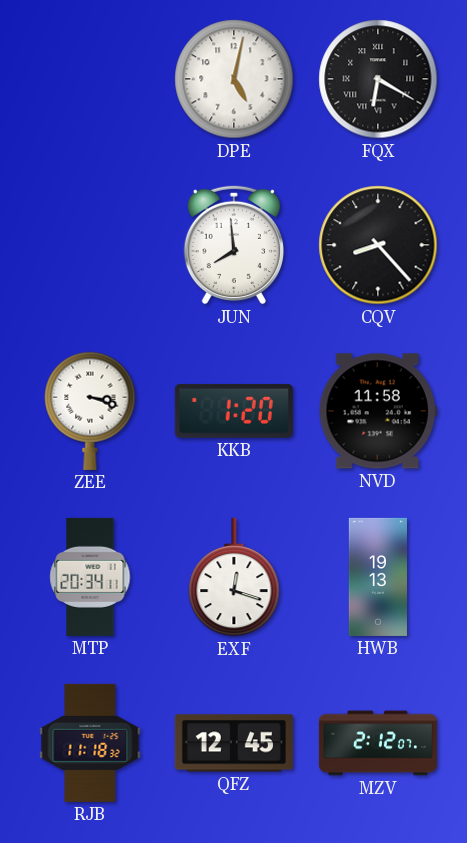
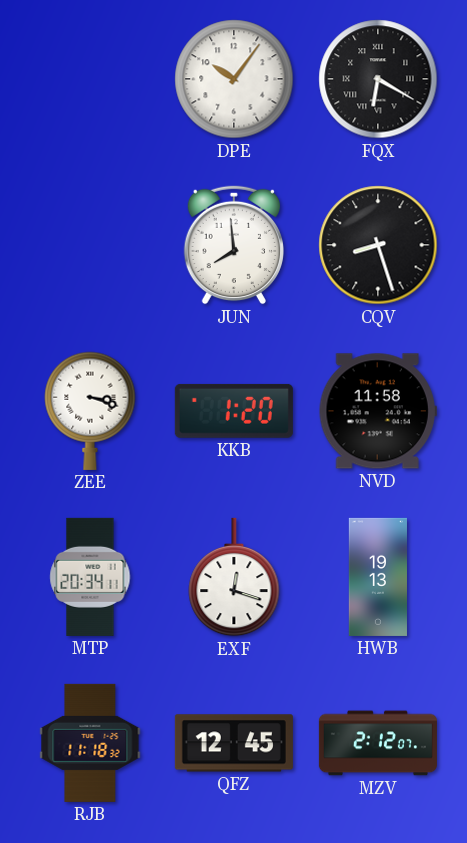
DPE: 5:02 -> 10:06
CQV: 8:23 -> 8:27
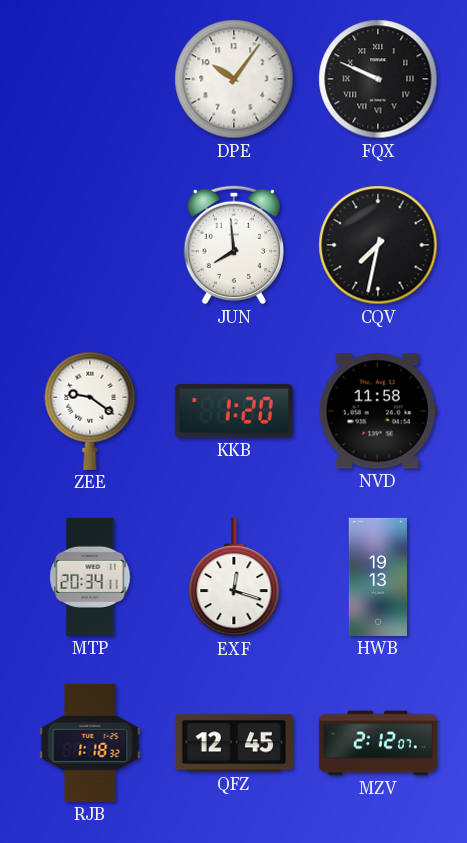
FQX: 6:20 -> 9:49
CQV: 8:27 -> 7:32
ZEE: 3:18 -> 9:21
RJB: 11:18 -> 1:18
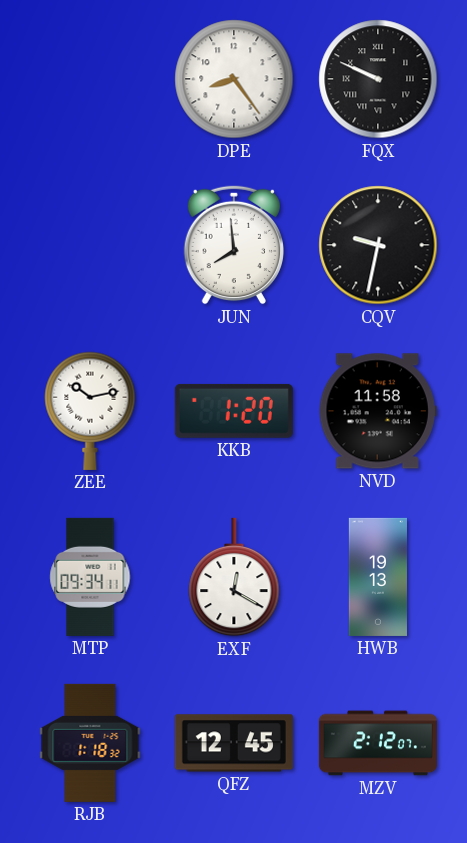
DPE: 10:06 -> 8:24
CQV: 7:32 -> 9:32
ZEE: 9:21 -> 10:13
MTP: 20:34 -> 09:34
EXF: 12:18 -> 12:20
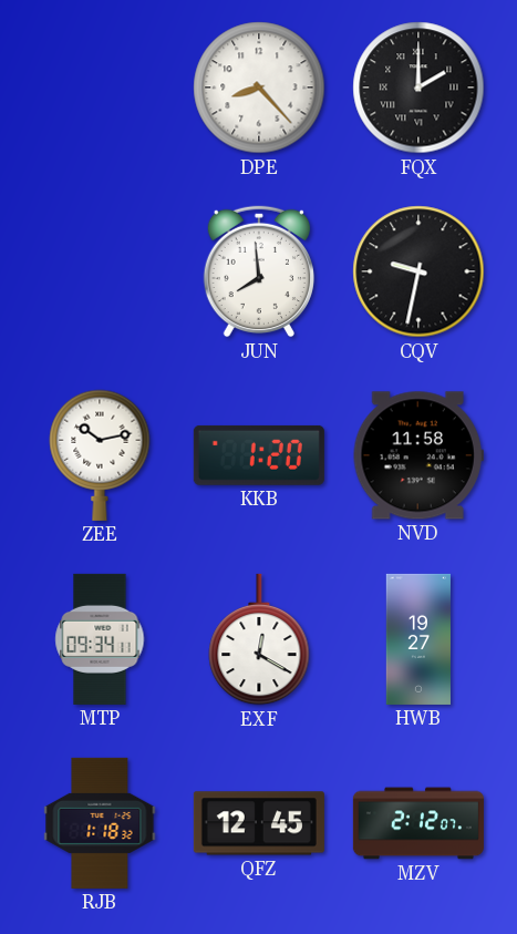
DPE: 8:24 -> 8:23
FQX: 9:49 -> 2:00
HWB: 19:13 -> 19:27
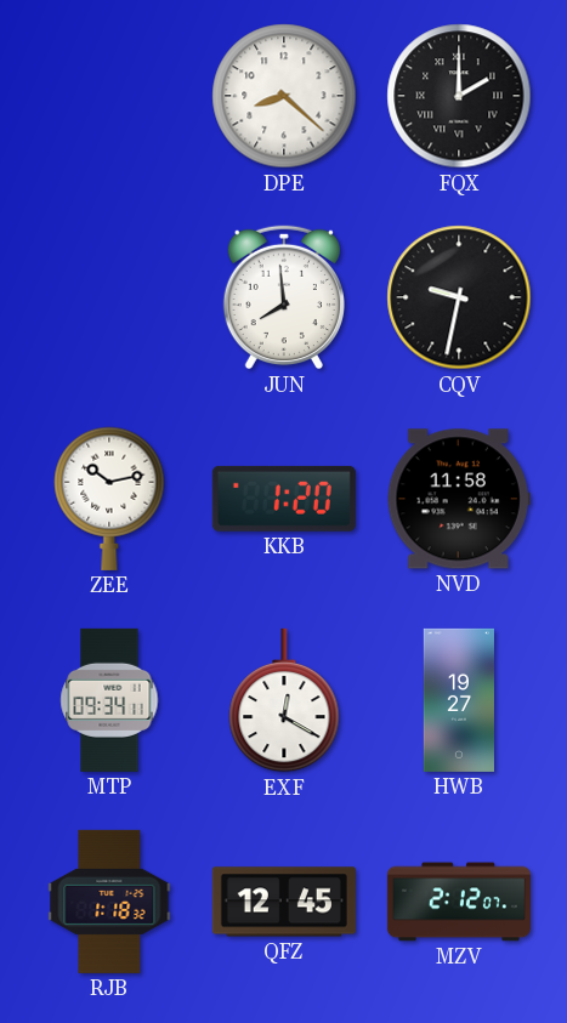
DPE: 8:23 -> 8:22
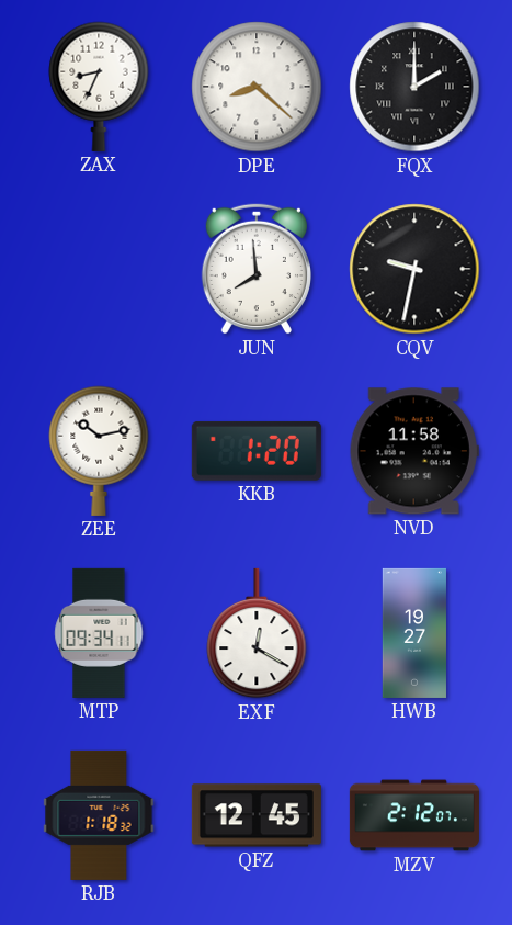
ZAX: none -> 8:34
